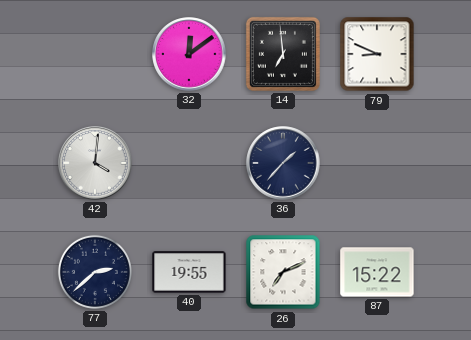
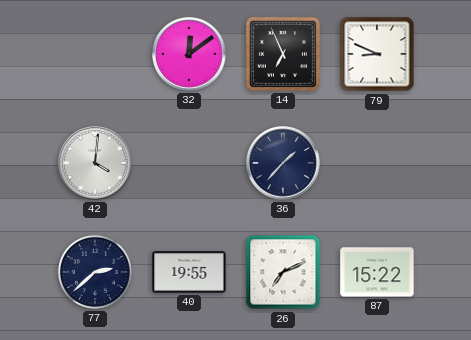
14: 6:59 -> 6:56
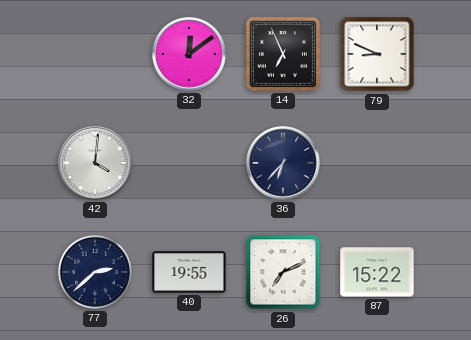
36: 1:37 -> 6:37
